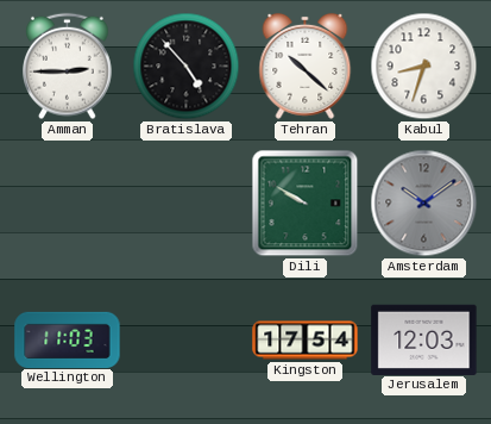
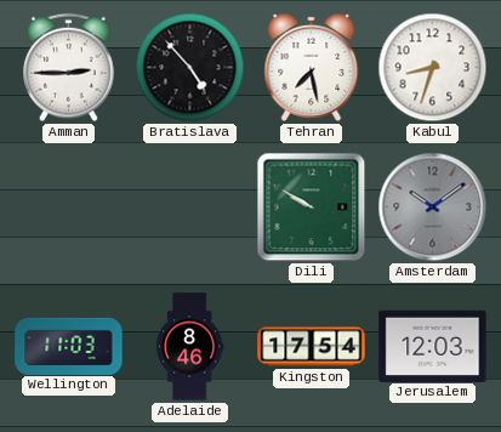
Tehran: 10:22 -> 7:28
Adelaide: none -> 8:46
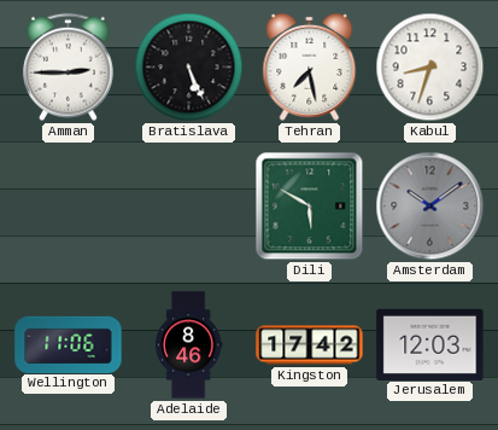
Bratislava: 4:53 -> 5:26
Dili: 9:50 -> 5:50
Wellington: 11:03 -> 11:06
Kingston: 17:54 -> 17:42
